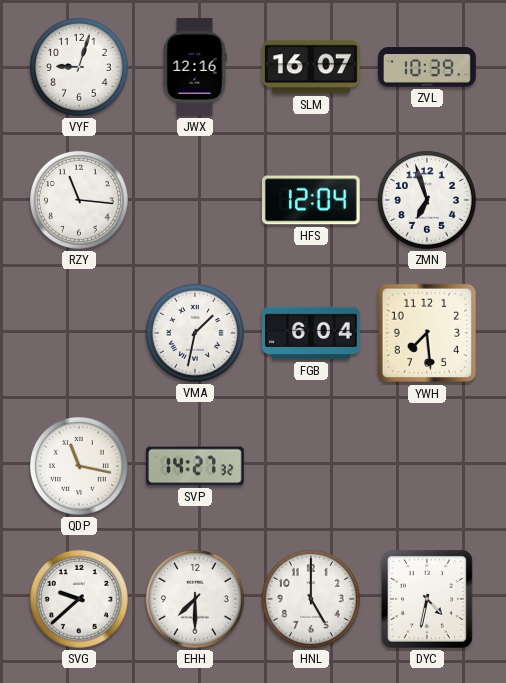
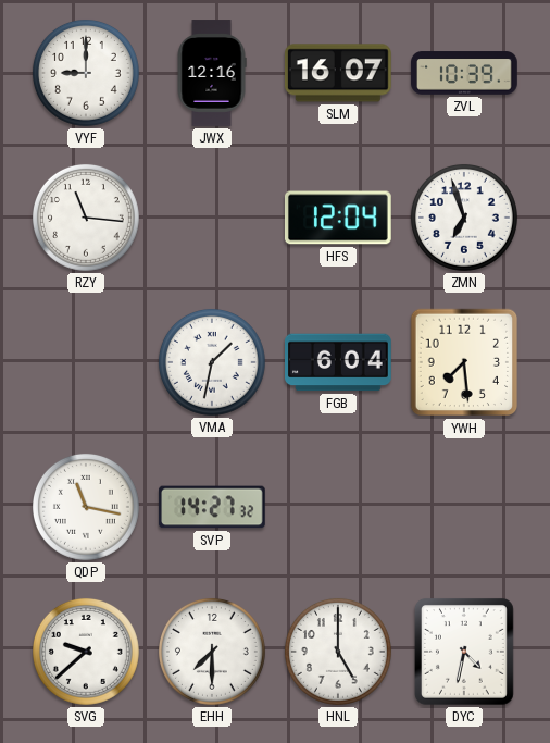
VYF: 9:03 -> 9:00
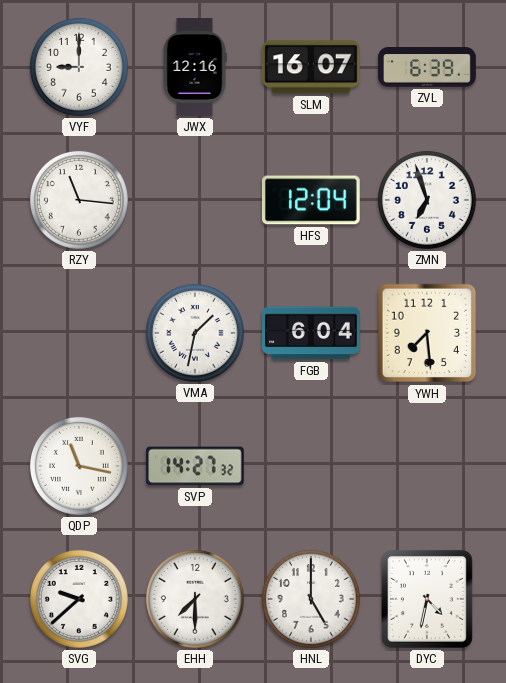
ZVL: 10:39 -> 6:39
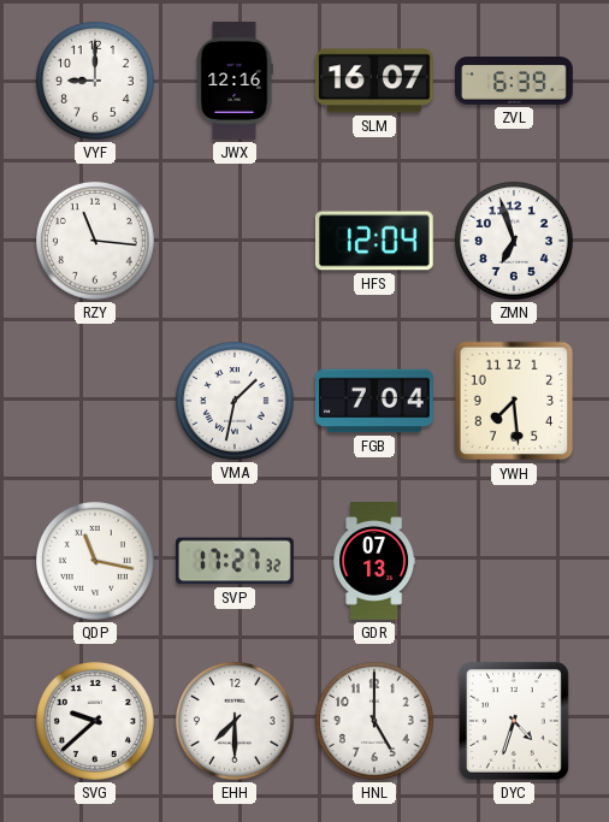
FGB: 6:04 -> 7:04
SVP: 14:27 -> 17:27
GDR: none -> 07:13
DYC: 4:32 -> 4:33
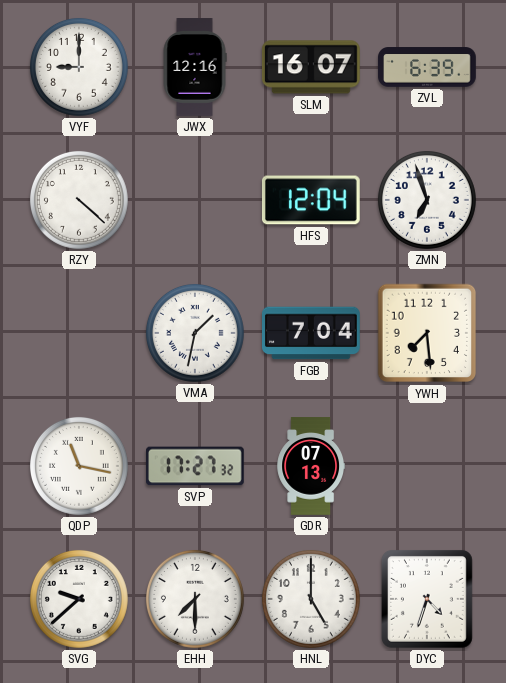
RZY: 11:16 -> 4:22
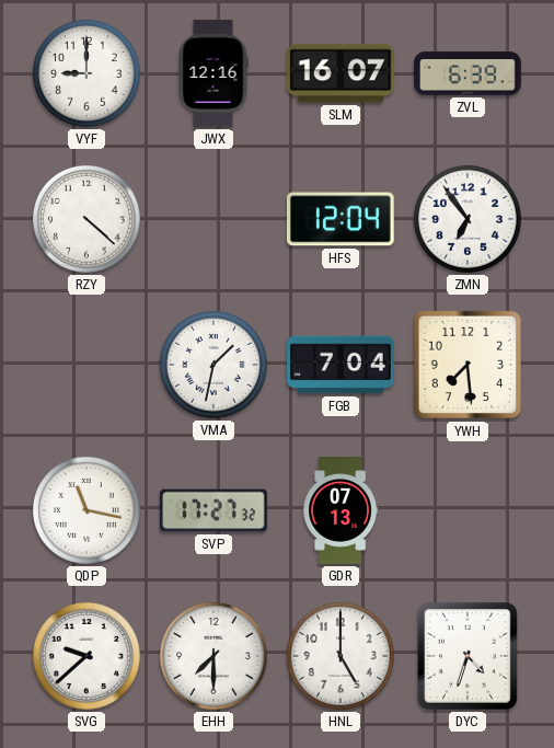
ZMN: 6:57 -> 6:54
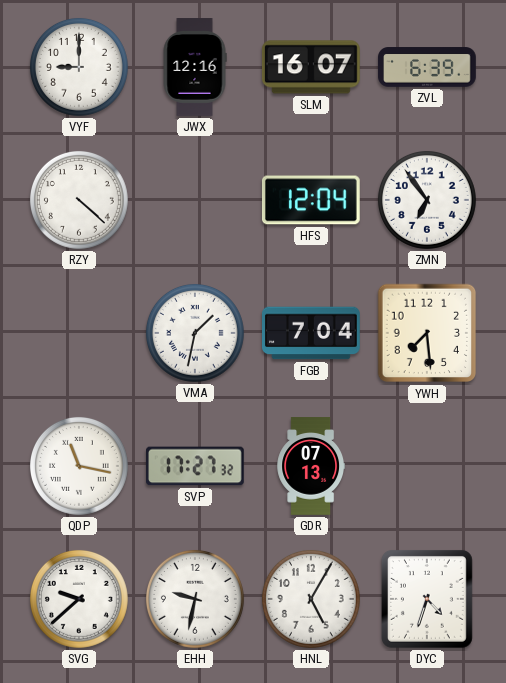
EHH: 7:30 -> 9:32
HNL: 5:00 -> 5:05
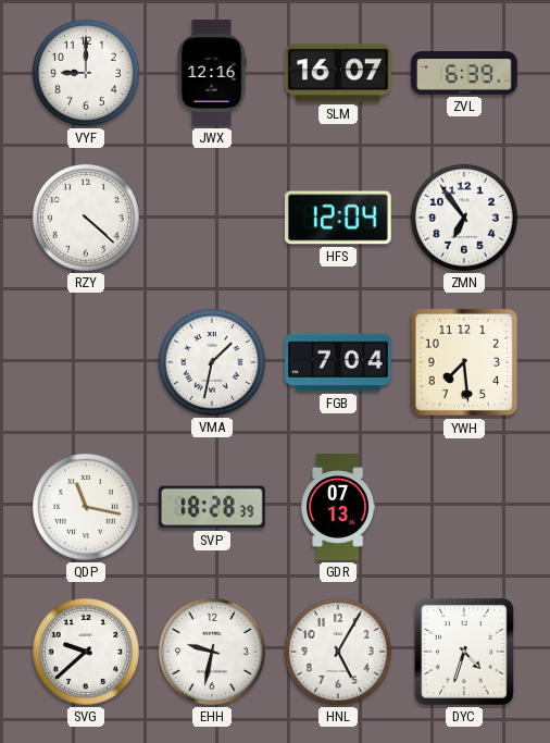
SVP: 17:27 -> 18:28
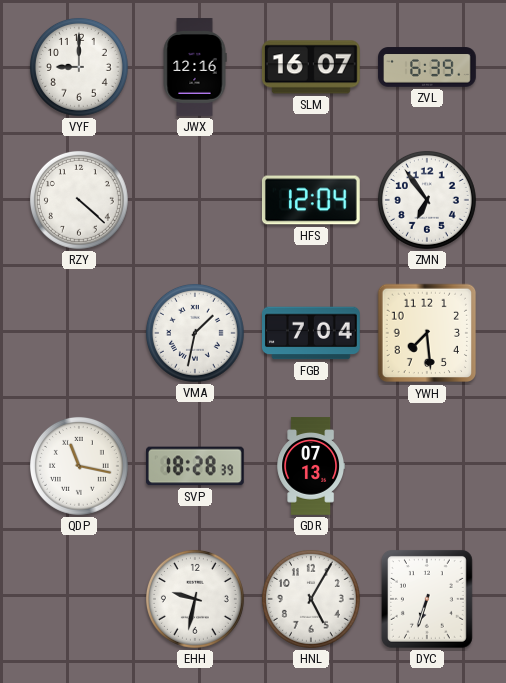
SVG: 9:38 -> none
DYC: 4:33 -> 6:33
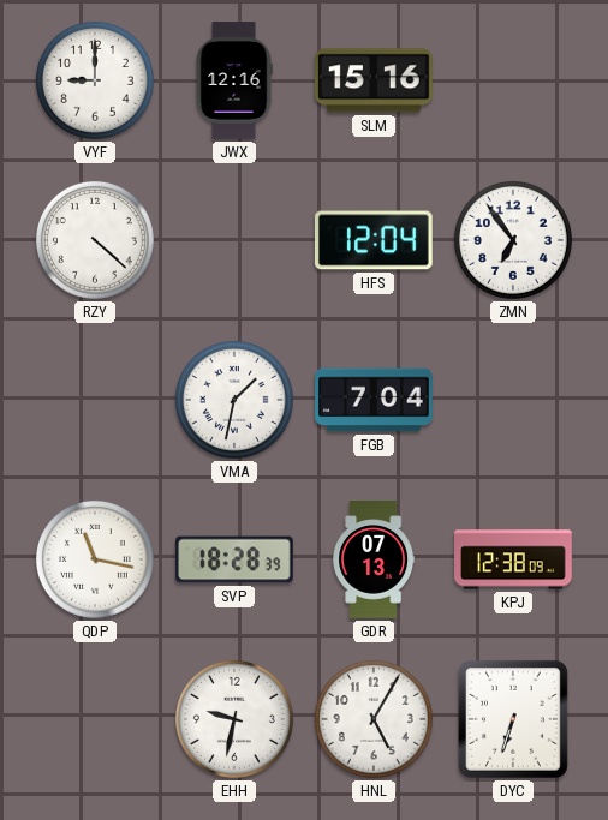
SLM: 16:07 -> 15:16
ZVL: 6:39 -> none
YWH: 7:29 -> none
KPJ: none -> 12:38
